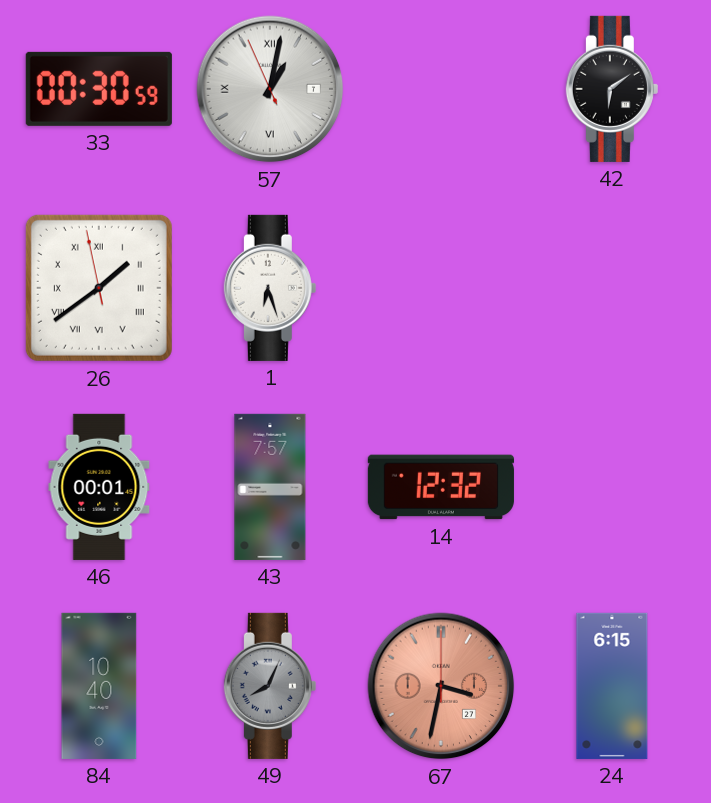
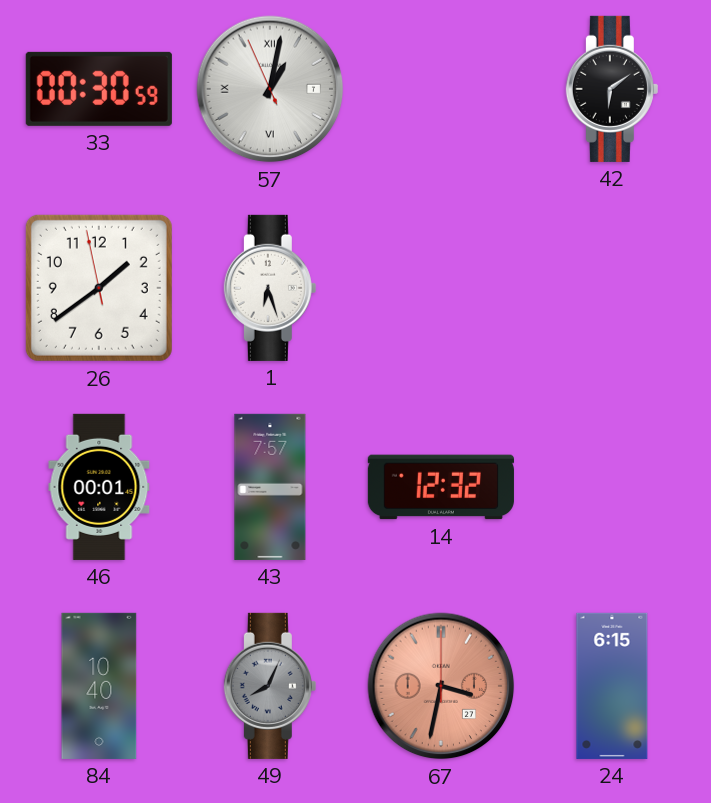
26 numerals: Roman -> Arabic
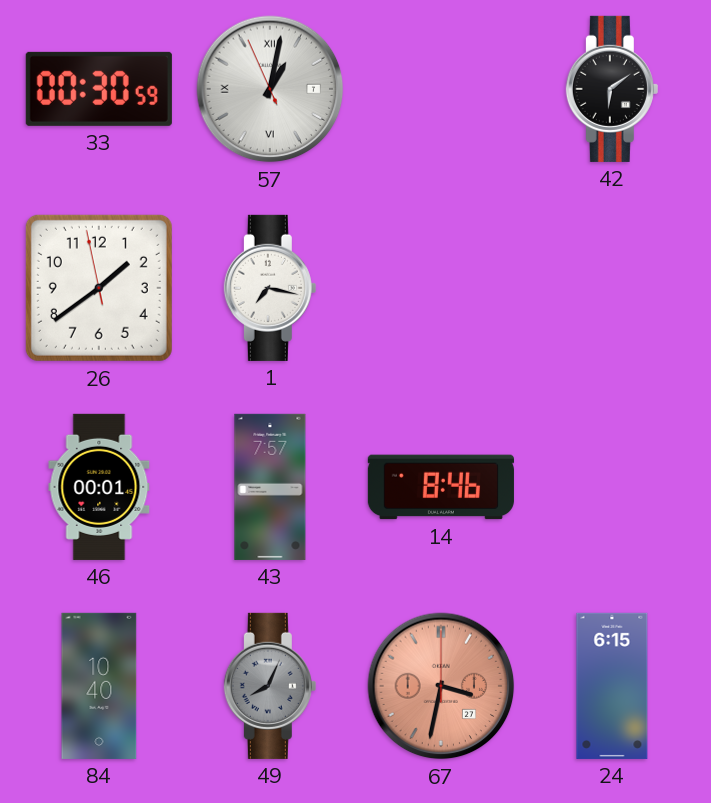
1: 6:27 -> 7:17
14: 12:32 -> 8:46
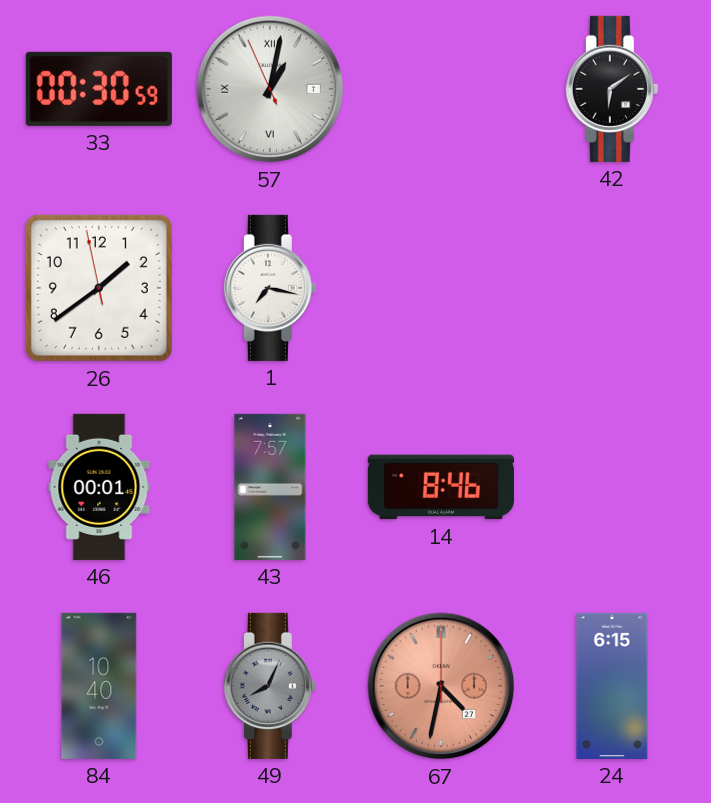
67: 3:32 -> 4:32
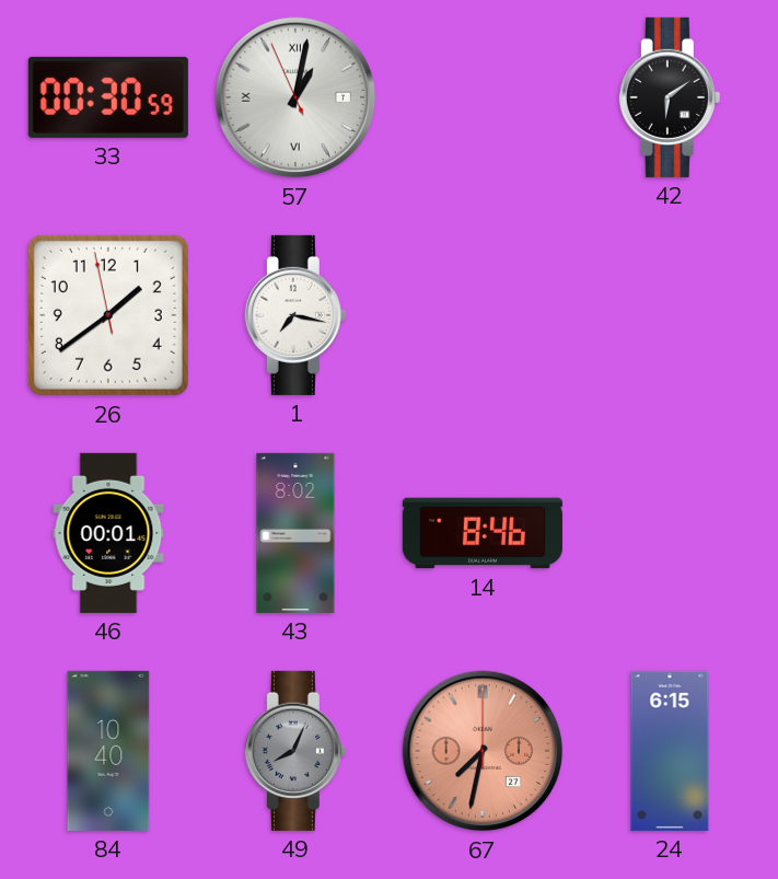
43: 7:57 -> 8:02
67: 4:32 -> 7:32
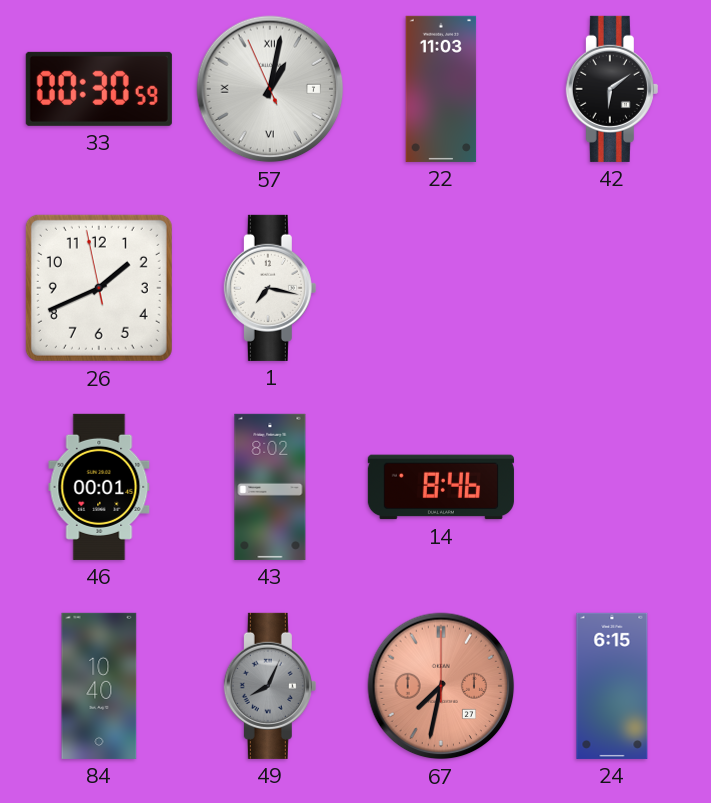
22: none -> 11:03
26: 1:38 -> 1:40
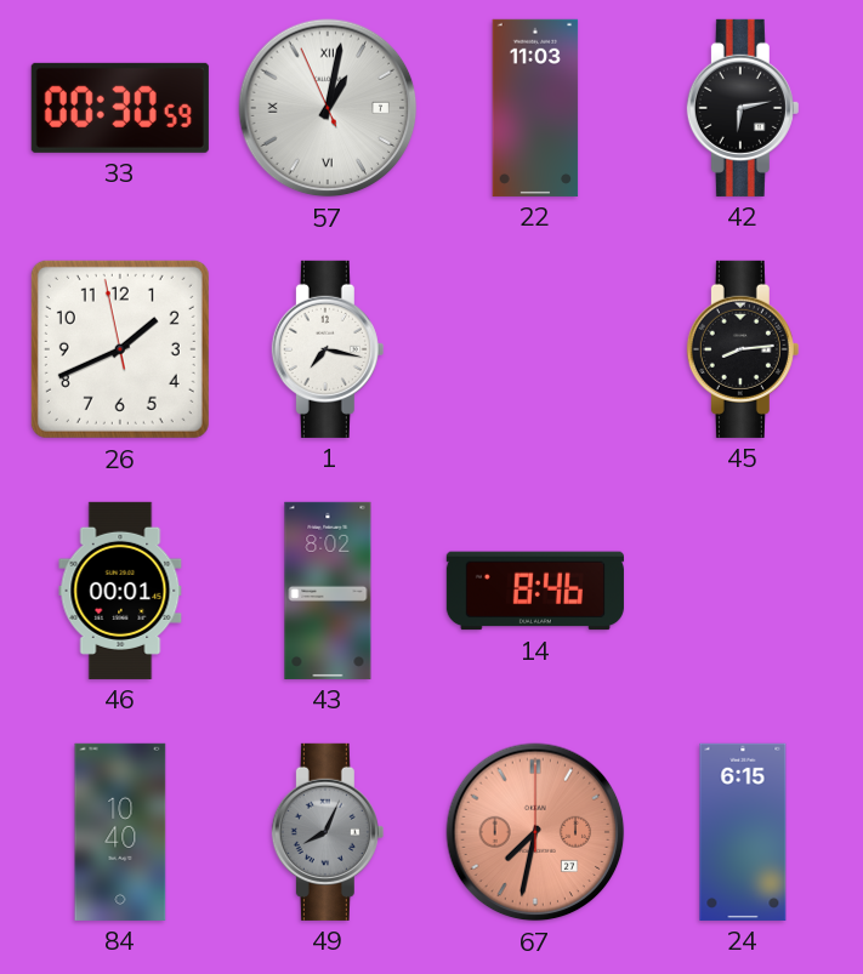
42: 6:09 -> 6:13
45: none -> 8:14
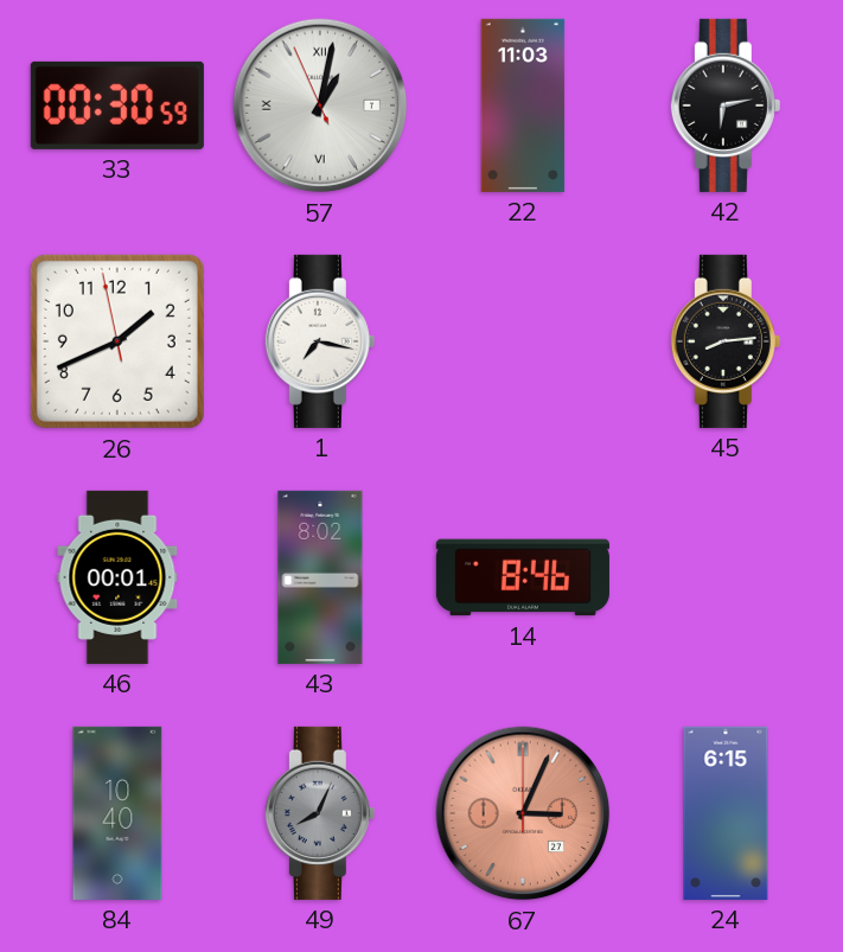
67: 7:32 -> 3:04
